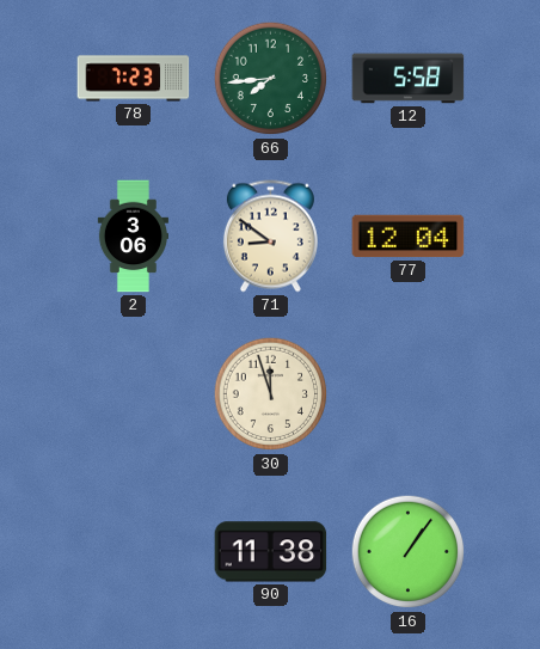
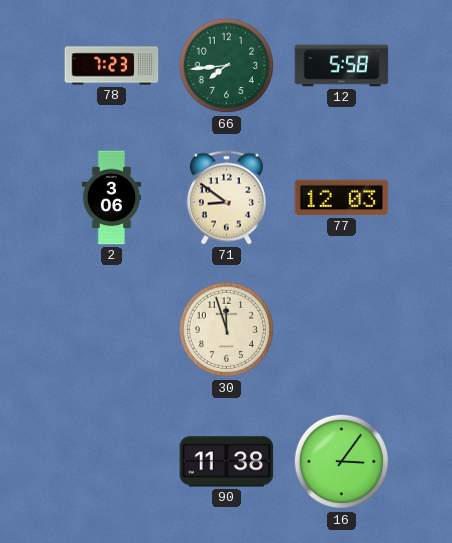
77: 12:04 -> 12:03
16: 1:06 -> 3:06
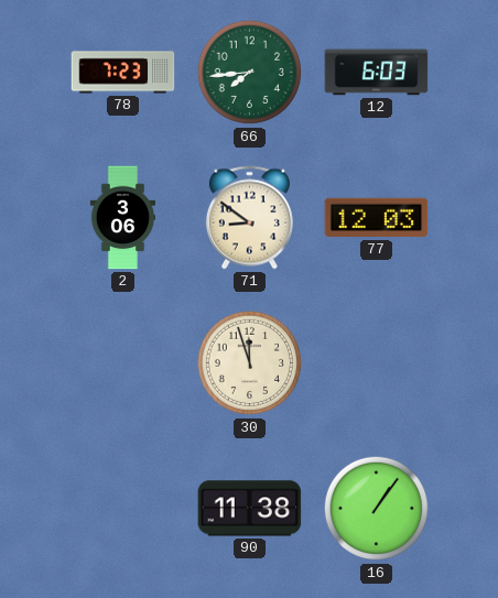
12: 5:58 -> 6:03
16: 3:06 -> 1:06
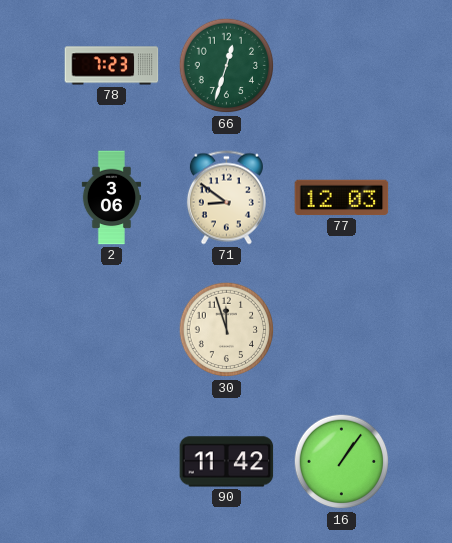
66: 7:44 -> 12:33
12: 6:03 -> none
90: 11:38 -> 11:42
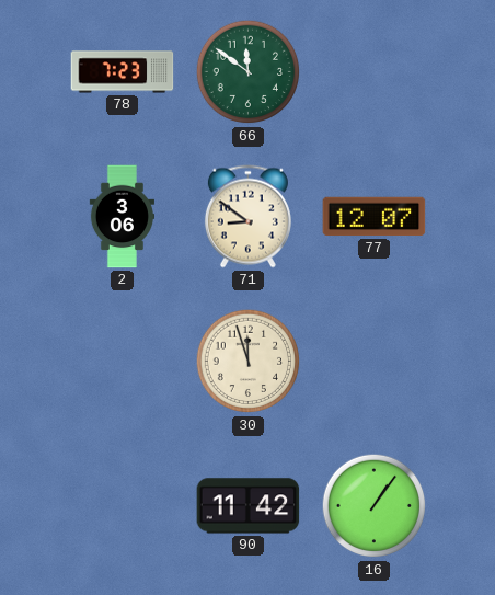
66: 12:33 -> 11:51
77: 12:03 -> 12:07
